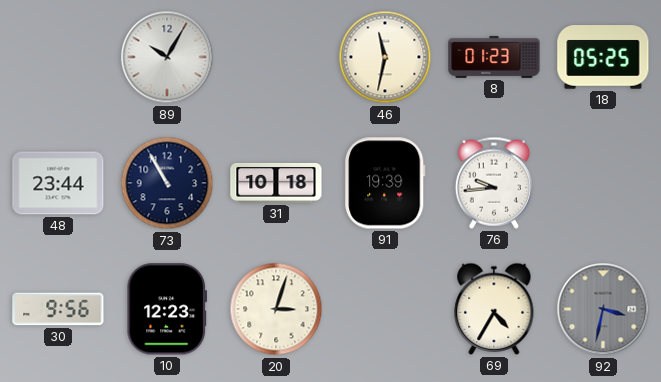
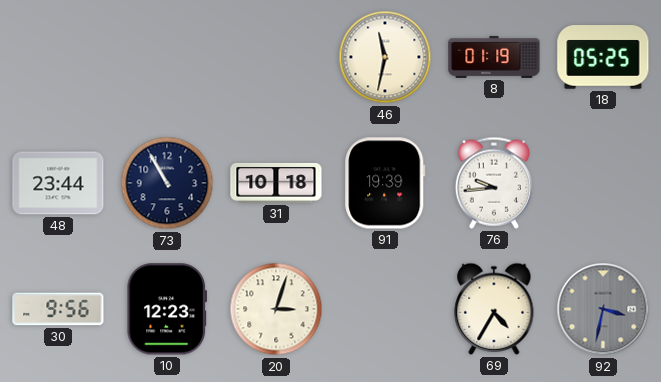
89: 10:05 -> none
8: 01:23 -> 01:19
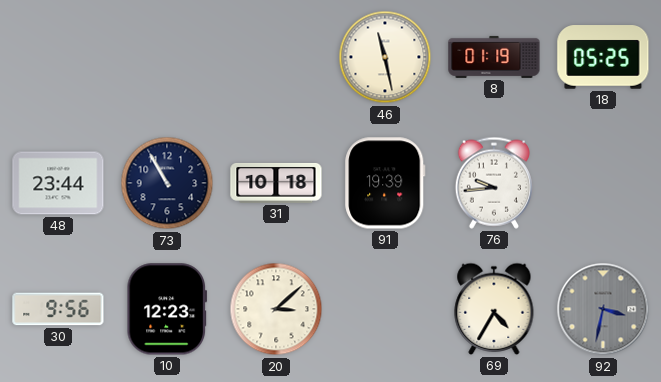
46: 11:32 -> 11:28
20: 3:03 -> 3:08
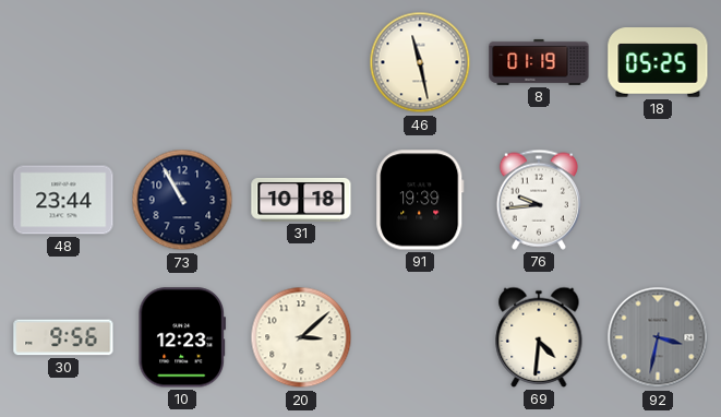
69: 4:35 -> 4:31
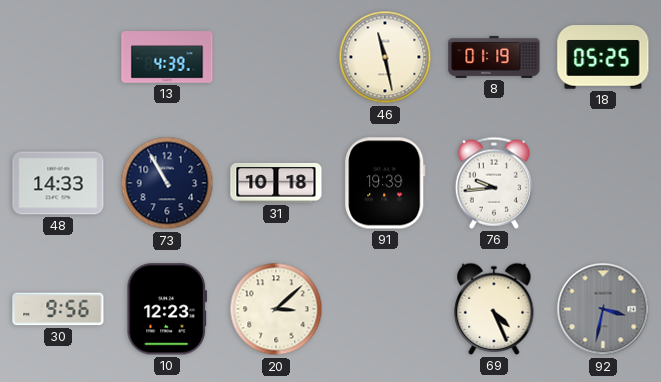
13: none -> 4:39
48: 23:44 -> 14:33
69: 4:31 -> 4:26
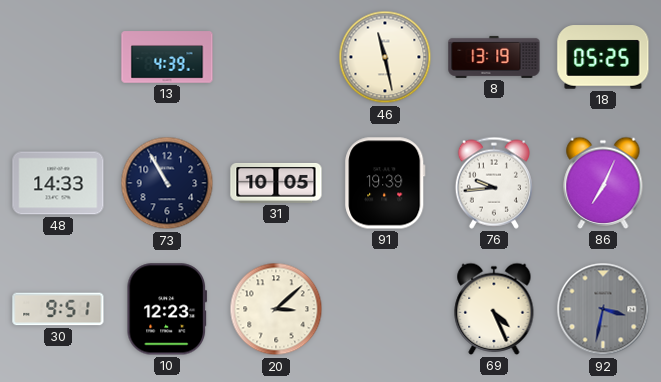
8: 01:19 -> 13:19
31: 10:18 -> 10:05
86: none -> 7:04
30: 9:56 -> 9:51
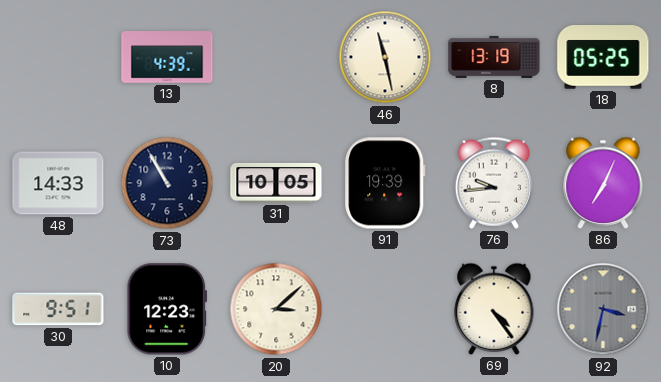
69: 4:26 -> 4:24
